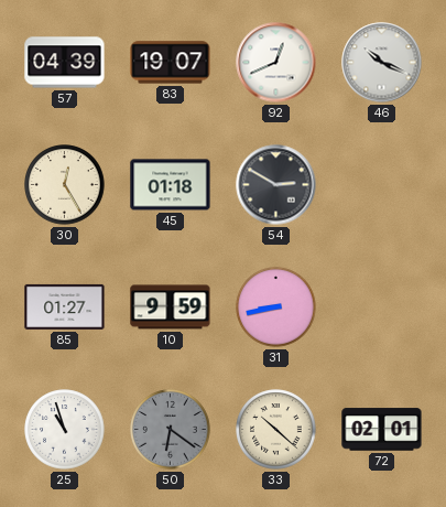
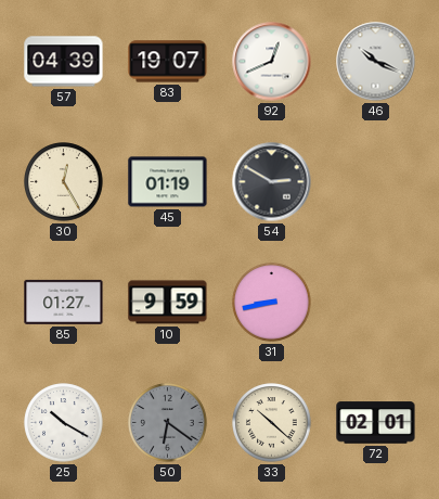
45: 01:18 -> 01:19
25: 10:57 -> 10:20
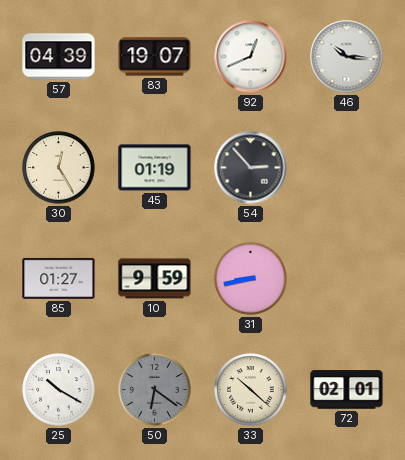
46: 10:19 -> 10:16
54: 2:50 -> 2:53
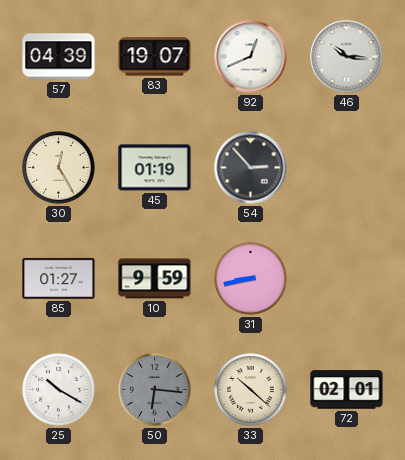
50: 6:21 -> 6:16
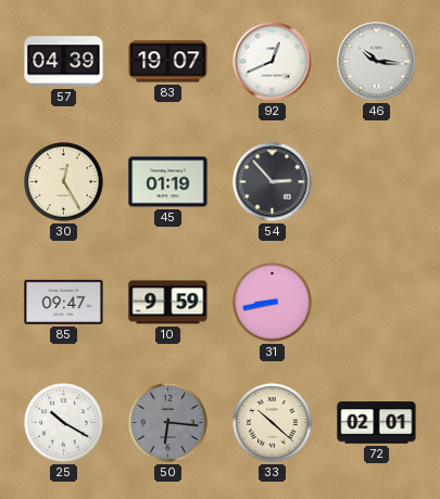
85: 01:27 -> 09:47
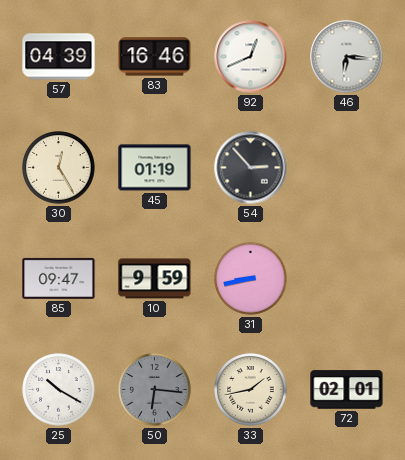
83: 19:07 -> 16:46
46: 10:16 -> 6:16
33: 10:22 -> 1:43
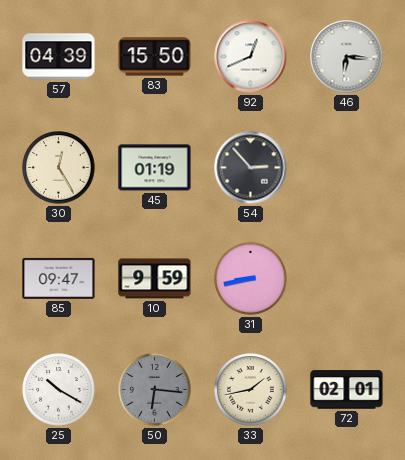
83: 16:46 -> 15:50
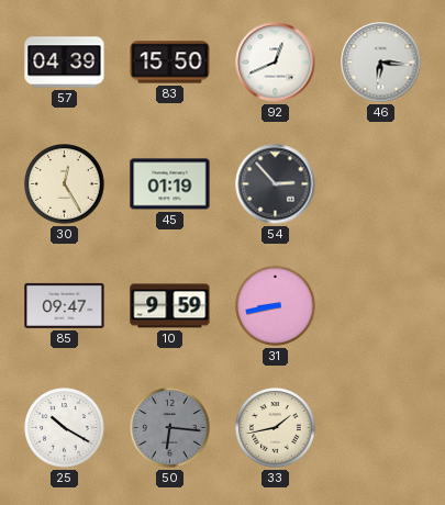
72: 02:01 -> none
